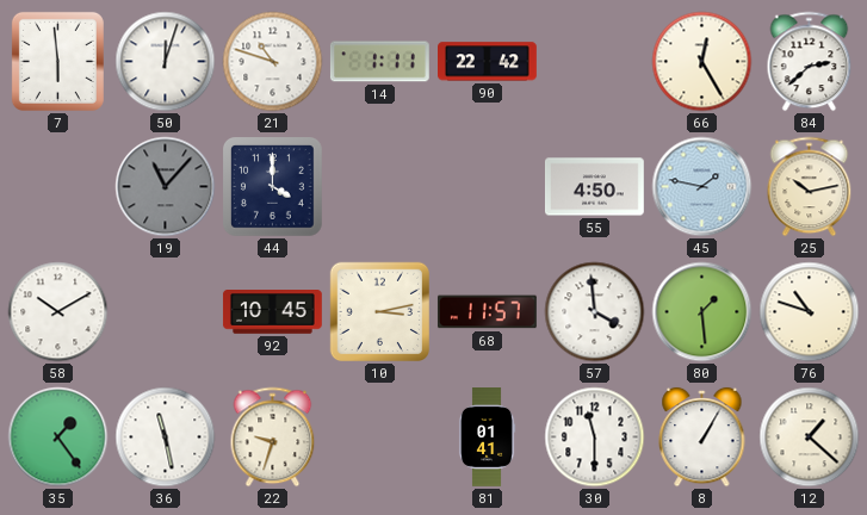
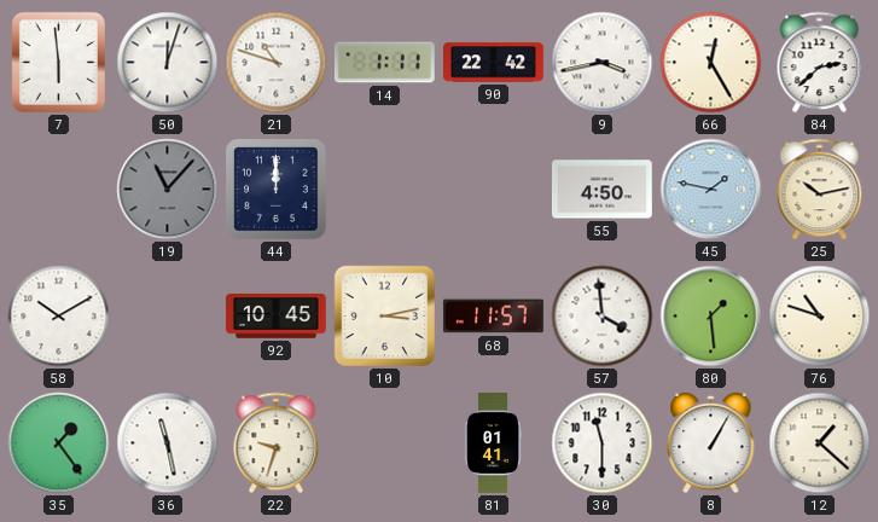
9: none -> 3:43
44: 4:00 -> 12:00
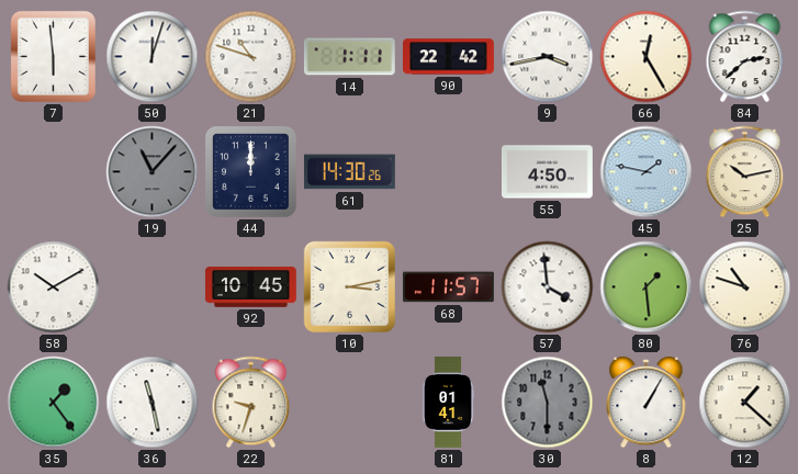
61: none -> 14:30
30 dial: white -> grey
